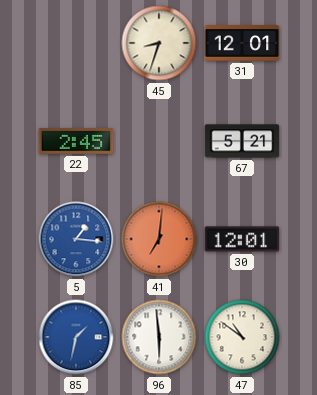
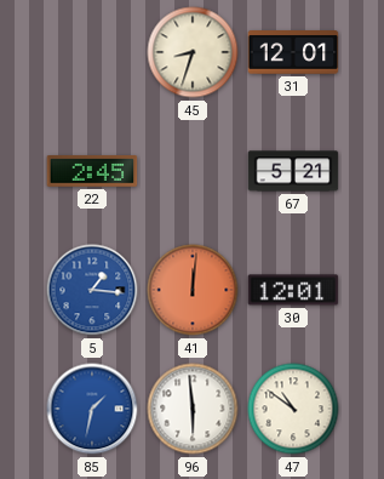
41: 7:01 -> 12:01
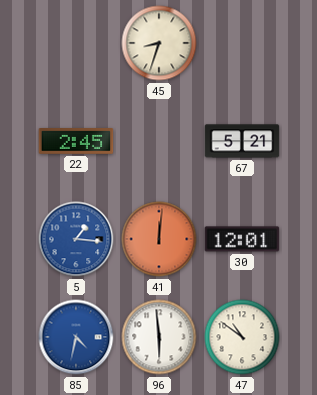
31: 12:01 -> none
85: 1:32 -> 4:32
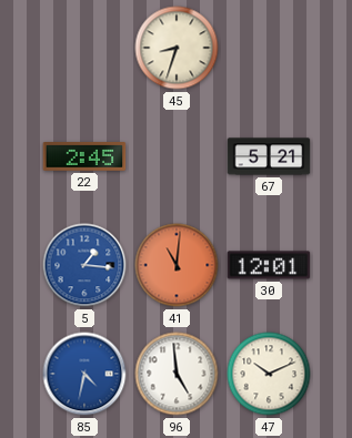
41: 12:01 -> 11:01
96: 5:59 -> 4:59
47: 10:51 -> 10:11
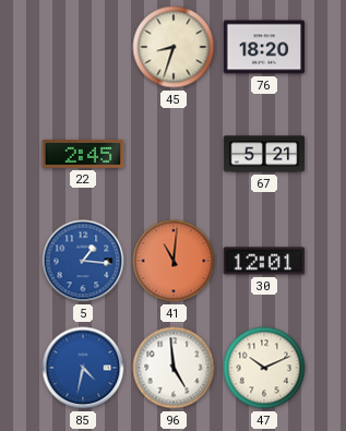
76: none -> 18:20
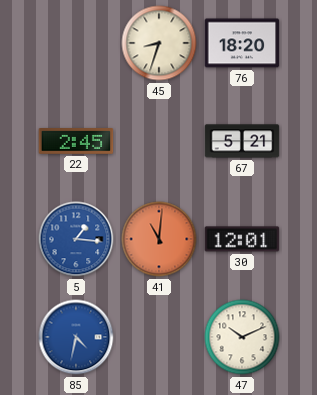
96: 4:59 -> none
